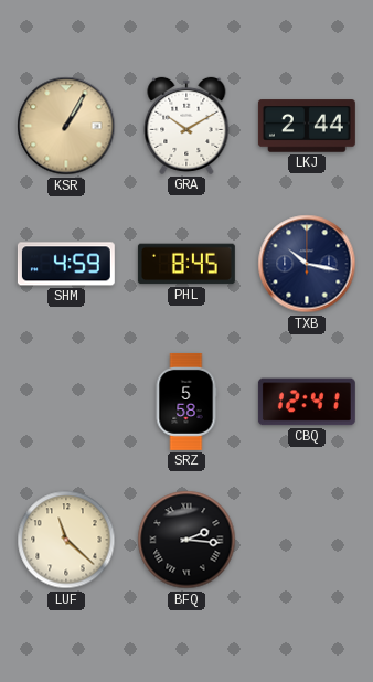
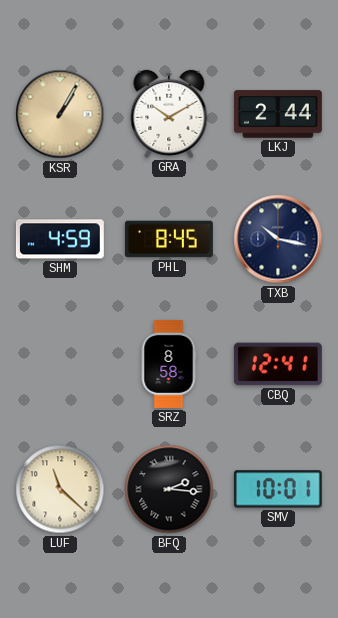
SRZ: 5:58 -> 8:58
SMV: none -> 10:01
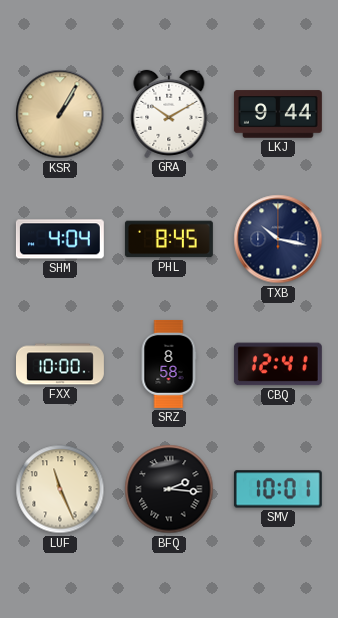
LKJ: 2:44 -> 9:44
SHM: 4:59 -> 4:04
FXX: none -> 10:00
LUF: 11:22 -> 11:26
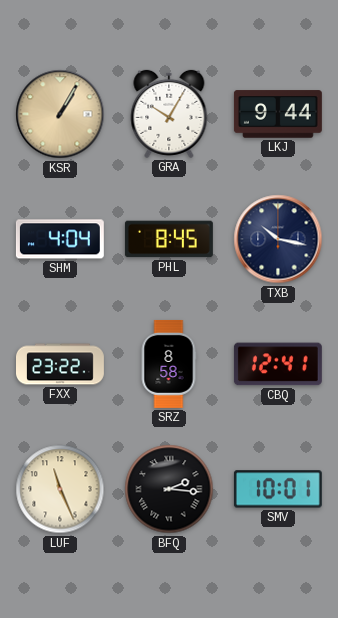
GRA: 10:10 -> 10:05
FXX: 10:00 -> 23:22
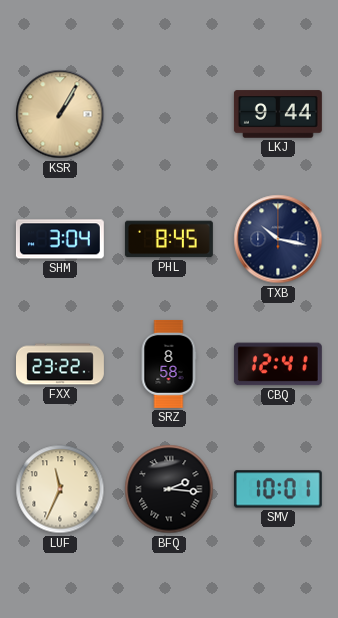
GRA: 10:05 -> none
SHM: 4:04 -> 3:04
LUF: 11:26 -> 11:34
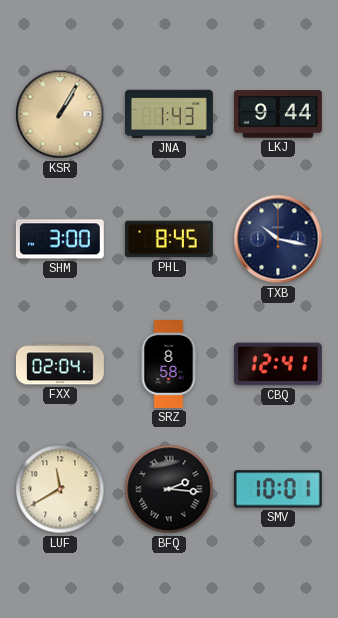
JNA: none -> 1:43
SHM: 3:04 -> 3:00
FXX: 23:22 -> 02:04
LUF: 11:34 -> 11:40
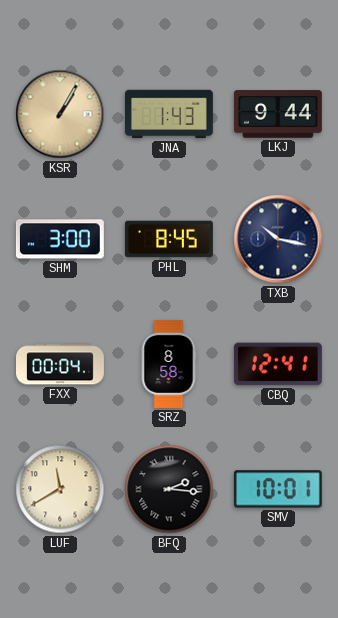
FXX: 02:04 -> 00:04
